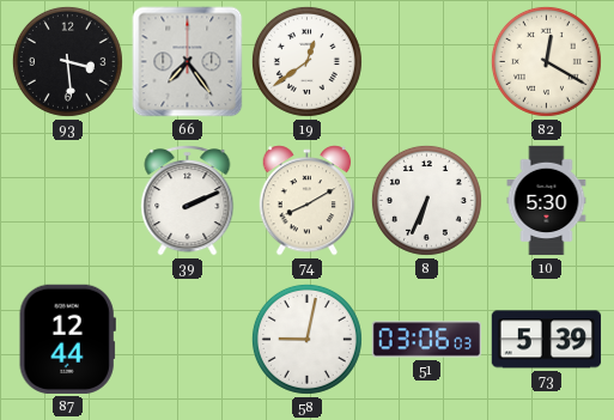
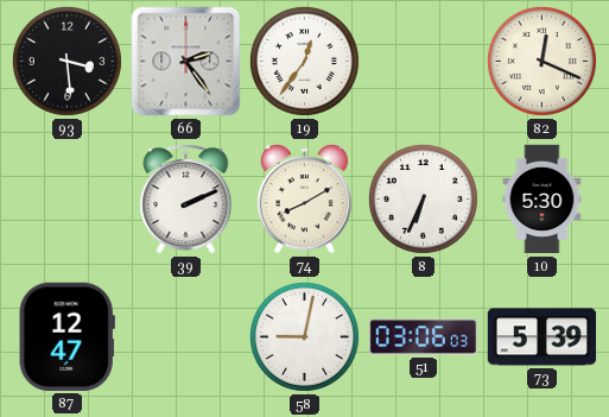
66: 7:24 -> 2:24
19: 12:39 -> 12:36
82: 12:20 -> 12:19
87: 12:44 -> 12:47
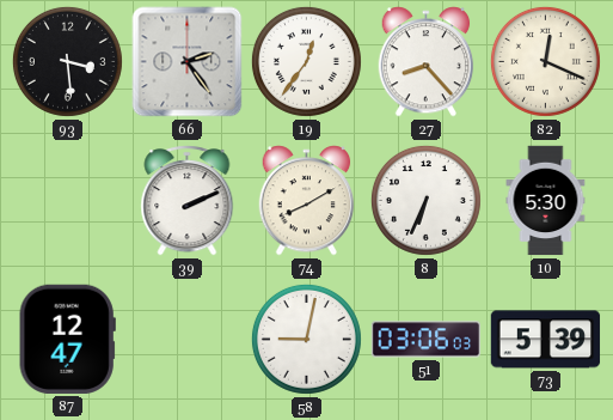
27: none -> 8:23
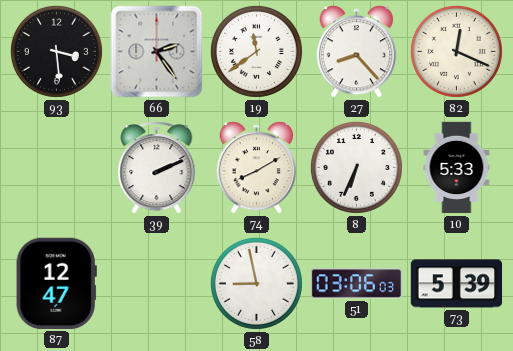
19: 12:36 -> 11:39
10: 5:30 -> 5:33
58: 9:02 -> 8:58
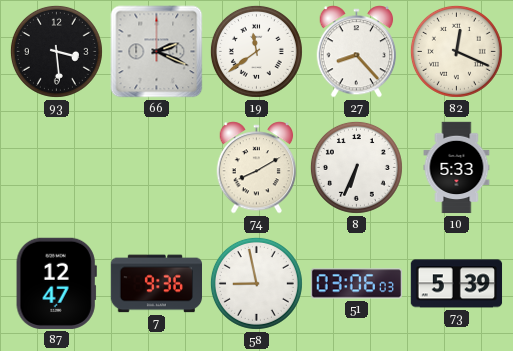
66: 2:24 -> 2:19
39: 2:11 -> none
7: none -> 9:36
